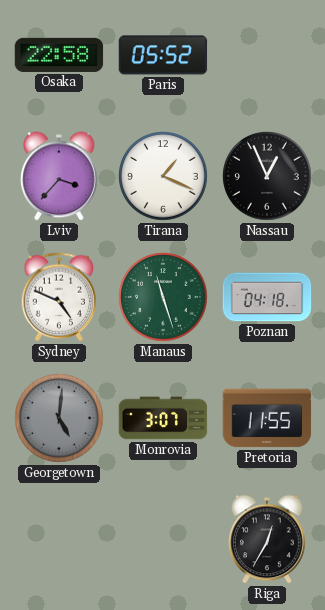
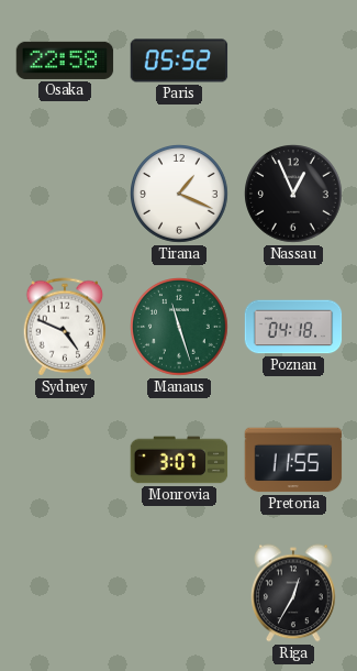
Lviv: 3:37 -> none
Georgetown: 5:01 -> none
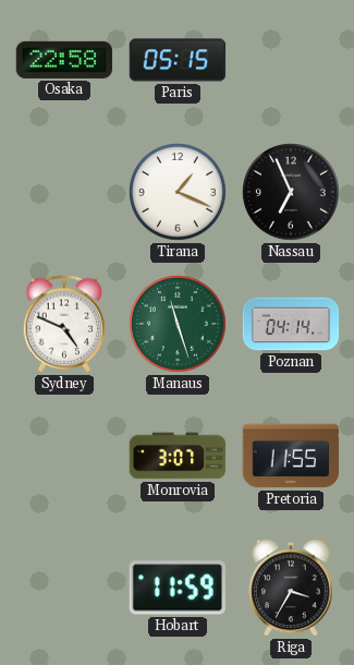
Paris: 05:52 -> 05:15
Nassau: 12:56 -> 6:56
Poznan: 04:18 -> 04:14
Hobart: none -> 11:59
Riga: 12:35 -> 3:35
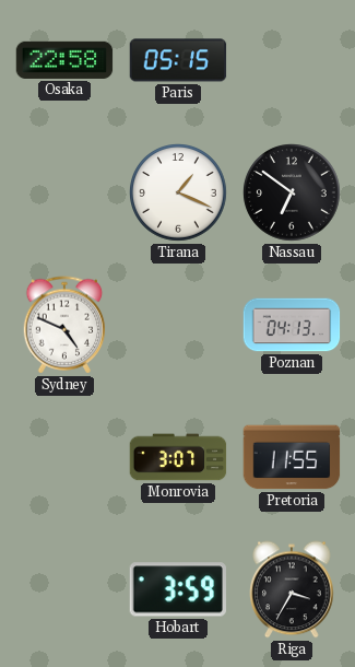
Nassau: 6:56 -> 6:51
Manaus: 11:27 -> none
Poznan: 04:14 -> 04:13
Hobart: 11:59 -> 3:59
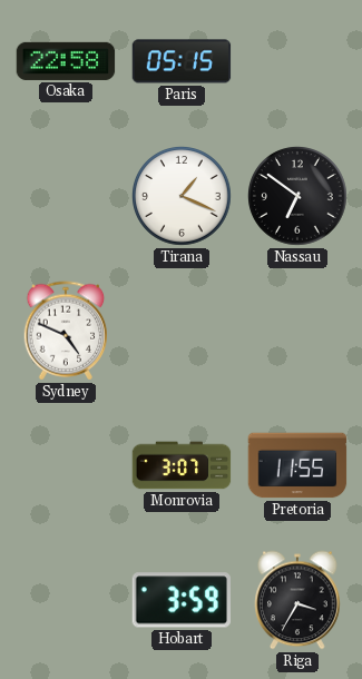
Poznan: 04:13 -> none
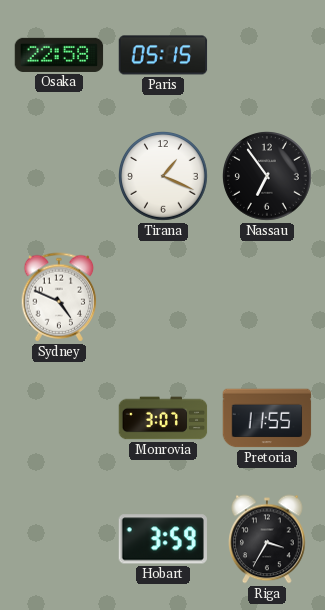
Nassau: 6:51 -> 6:54
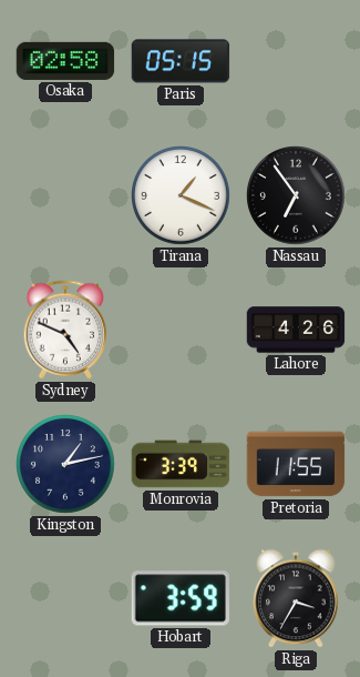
Osaka: 22:58 -> 02:58
Lahore: none -> 4:26
Kingston: none -> 1:13
Monrovia: 3:07 -> 3:39
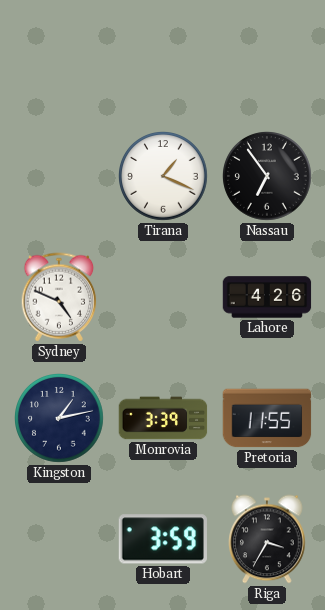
Osaka: 02:58 -> none
Paris: 05:15 -> none
